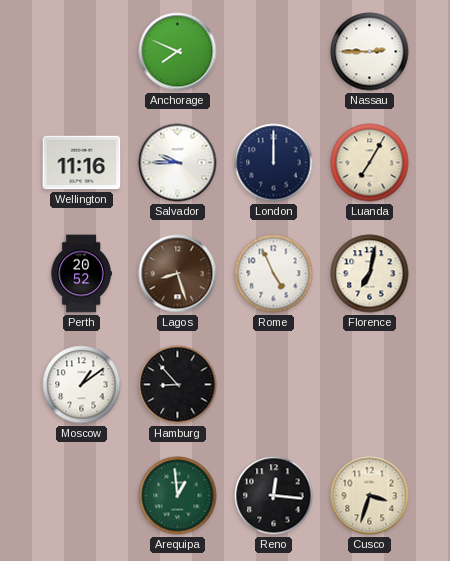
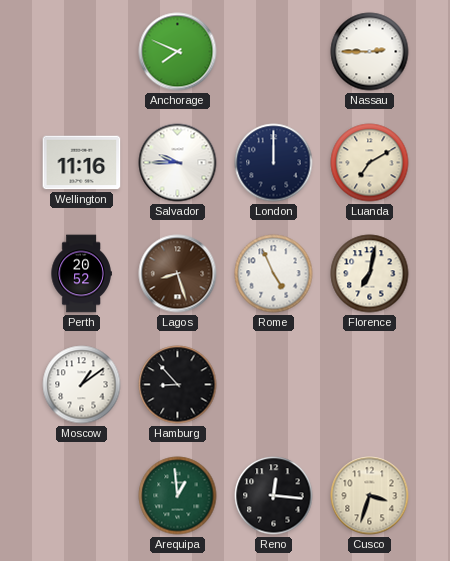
Luanda: 7:05 -> 7:10
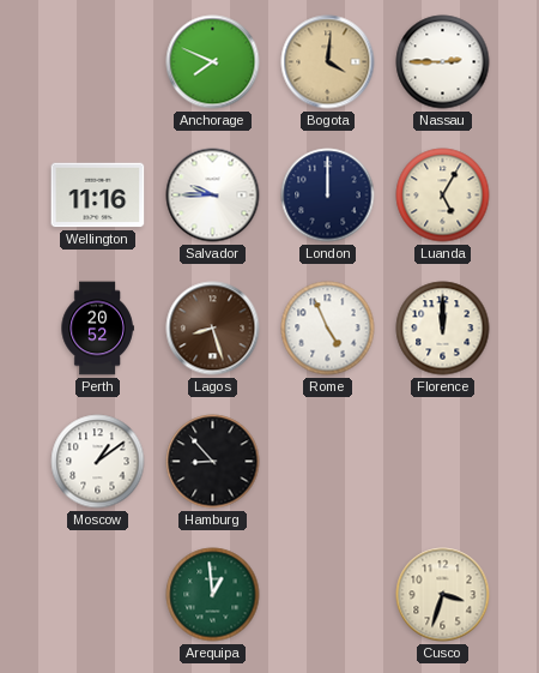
Bogota: none -> 4:01
Luanda: 7:10 -> 5:05
Florence: 7:02 -> 12:00
Reno: 12:16 -> none
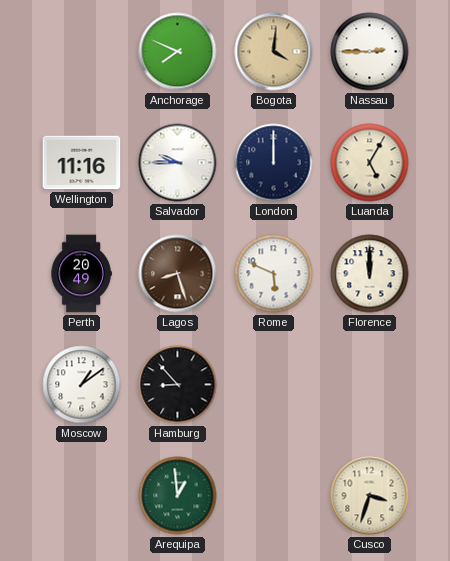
Perth: 20:52 -> 20:49
Rome: 4:56 -> 5:49
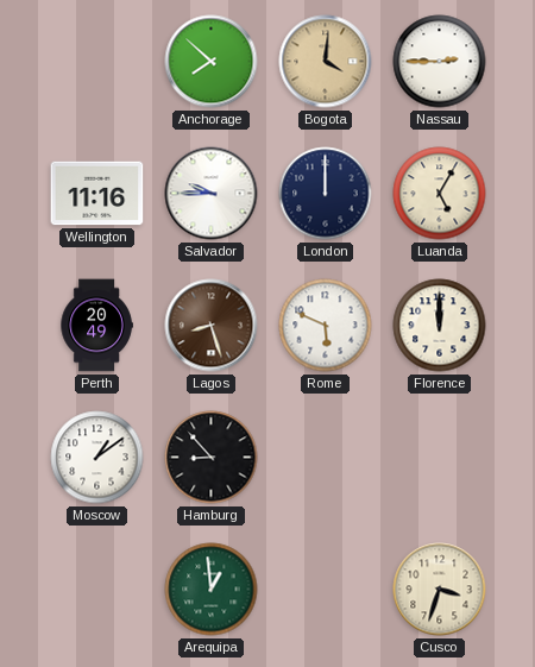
Anchorage: 7:49 -> 7:52
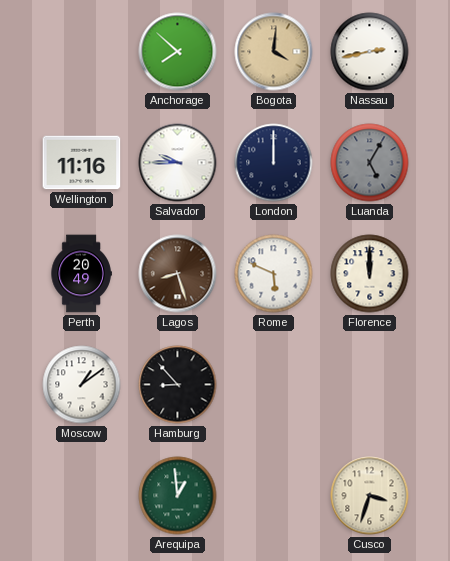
Nassau: 2:45 -> 2:43
Luanda dial: cream -> grey
